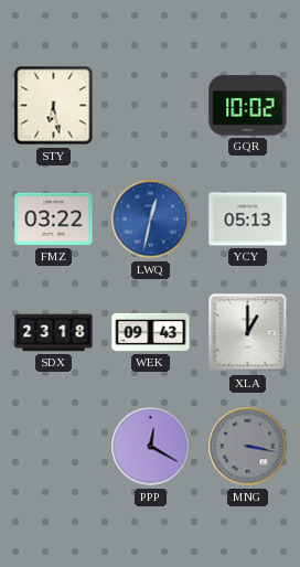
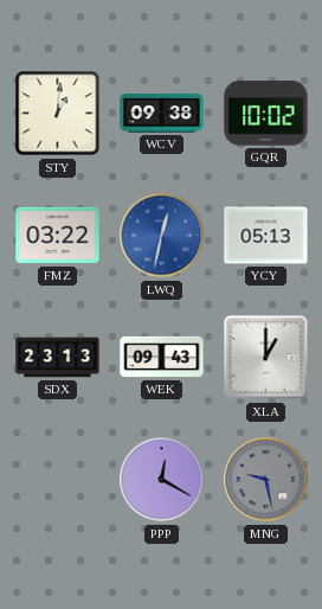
STY: 6:28 -> 1:01
WCV: none -> 09:38
SDX: 23:18 -> 23:13
MNG: 3:17 -> 9:28
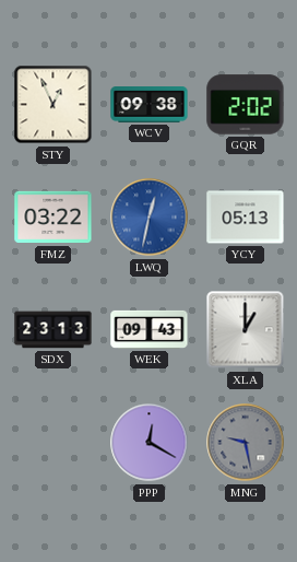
STY: 1:01 -> 12:56
GQR: 10:02 -> 2:02
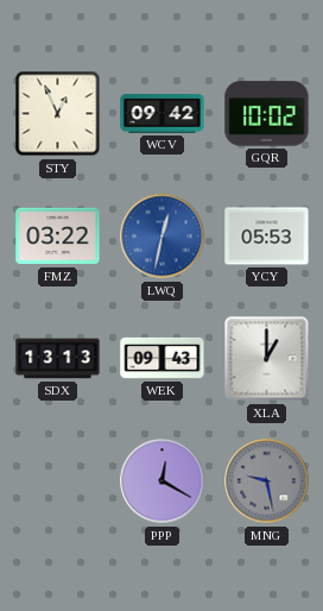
WCV: 09:38 -> 09:42
GQR: 2:02 -> 10:02
YCY: 05:13 -> 05:53
SDX: 23:13 -> 13:13
